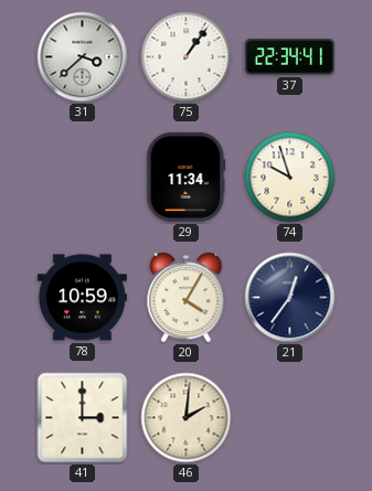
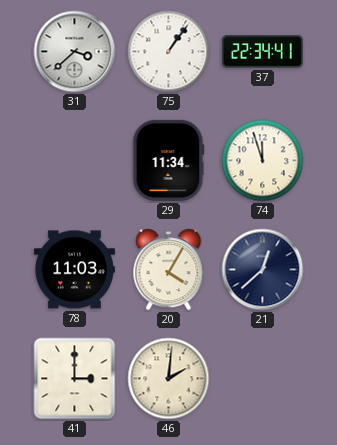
74: 9:57 -> 11:57
78: 10:59 -> 11:03
21: 12:36 -> 12:38
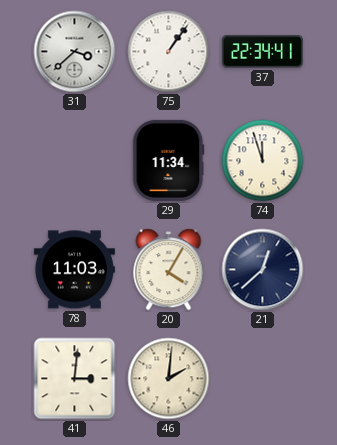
41: 3:00 -> 3:01
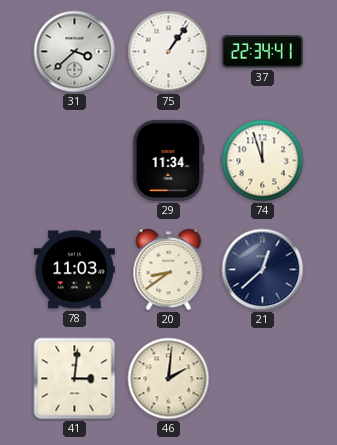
20: 4:05 -> 8:39
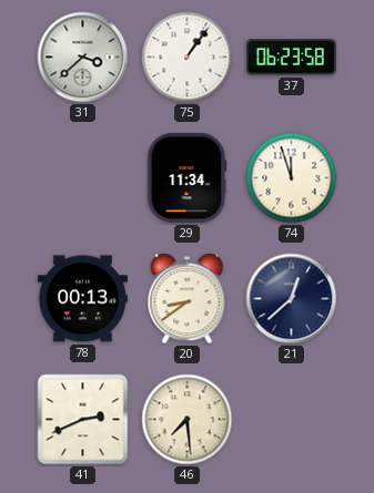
37: 22:34 -> 06:23
78: 11:03 -> 00:13
41: 3:01 -> 2:41
46: 2:01 -> 7:29
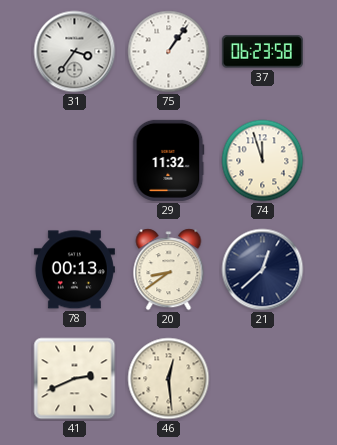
31: 3:38 -> 3:36
29: 11:34 -> 11:32
46: 7:29 -> 12:29
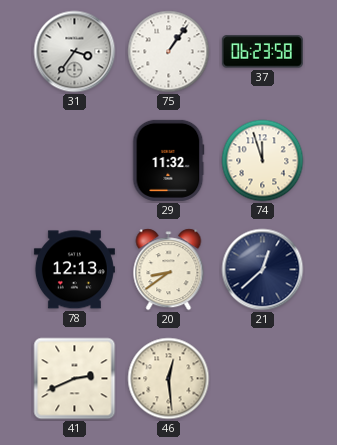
78: 00:13 -> 12:13
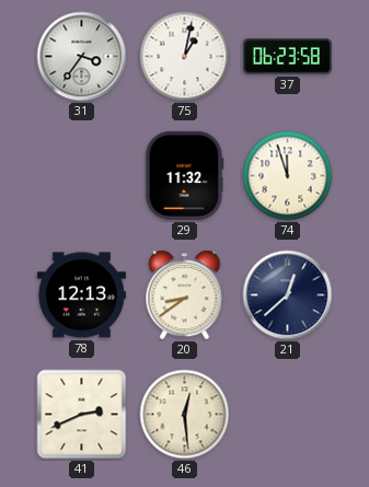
75: 1:06 -> 1:02
